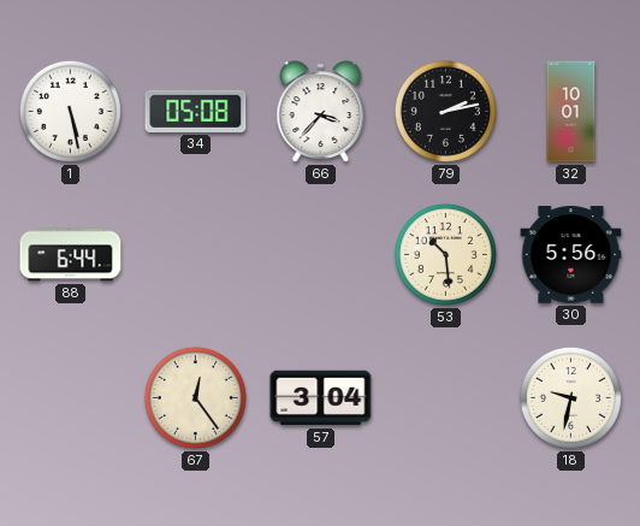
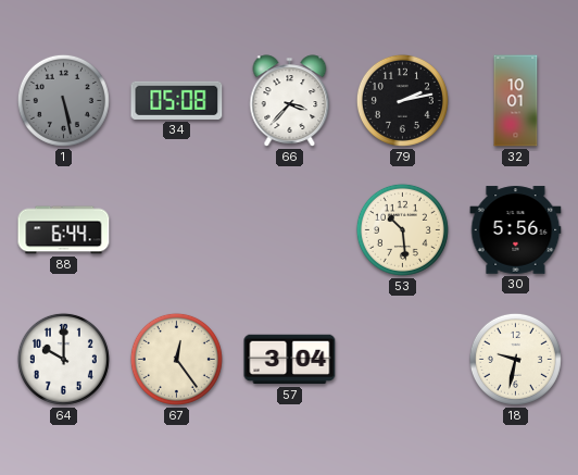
1 dial: white -> grey
64: none -> 10:00
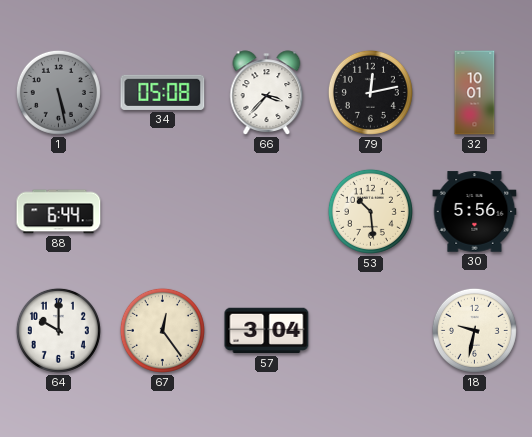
79: 2:13 -> 12:13
